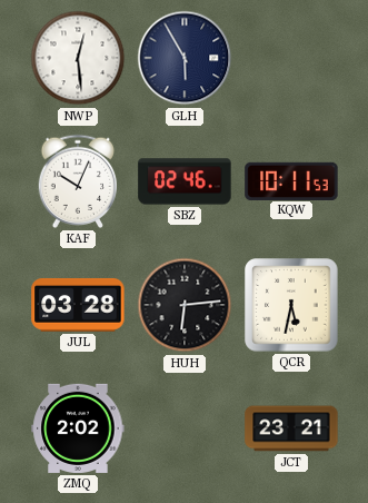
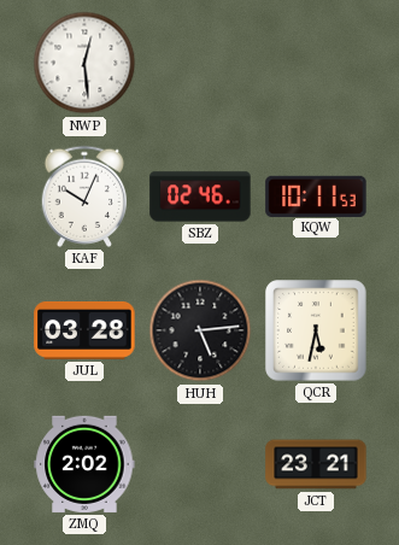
GLH: 5:55 -> none
HUH: 6:14 -> 5:14
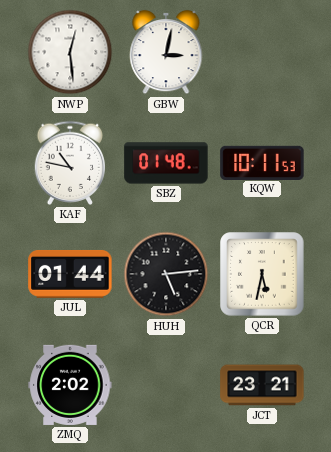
GBW: none -> 3:02
KAF: 10:04 -> 10:47
SBZ: 02:46 -> 01:48
JUL: 03:28 -> 01:44
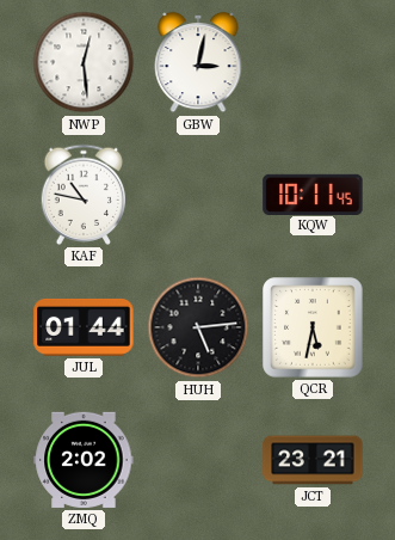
SBZ: 01:48 -> none
KQW: 10:11:53 -> 10:11:45
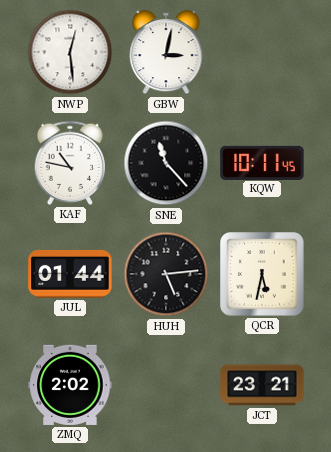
SNE: none -> 11:23
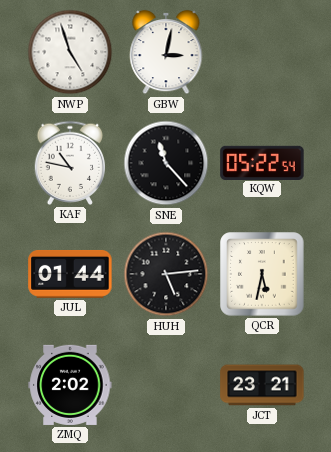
NWP: 12:29 -> 4:57
KQW: 10:11 -> 05:22
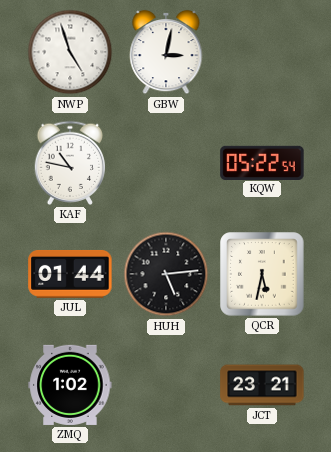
SNE: 11:23 -> none
ZMQ: 2:02 -> 1:02
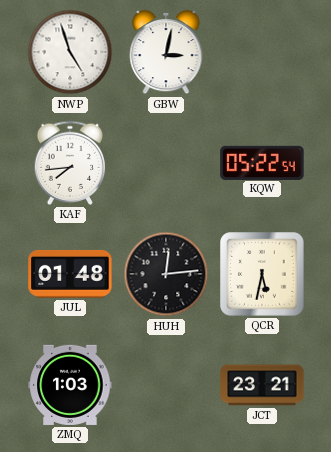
KAF: 10:47 -> 7:44
JUL: 01:44 -> 01:48
HUH: 5:14 -> 12:14
ZMQ: 1:02 -> 1:03
